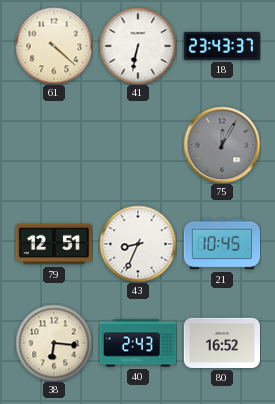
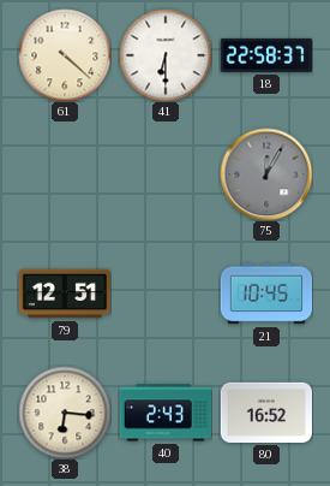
41: 6:32 -> 6:30
18: 23:43 -> 22:58
43: 8:34 -> none
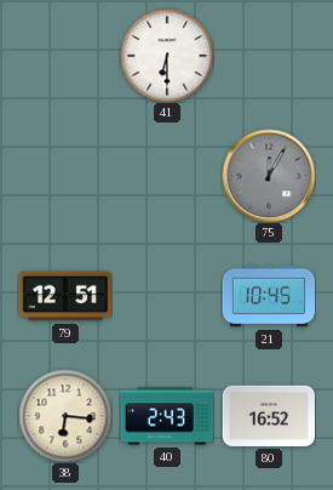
61: 4:22 -> none
18: 22:58 -> none
